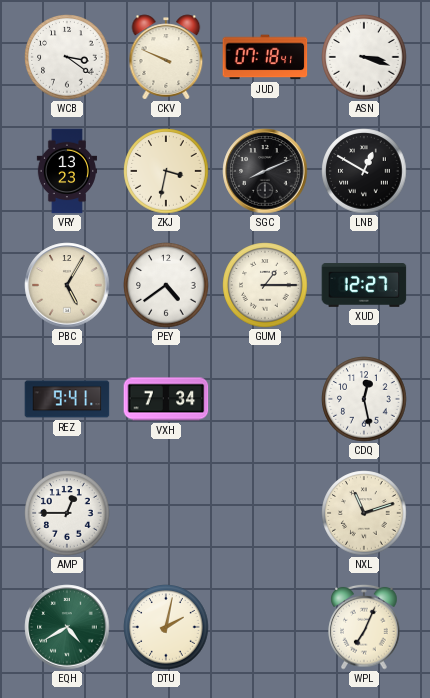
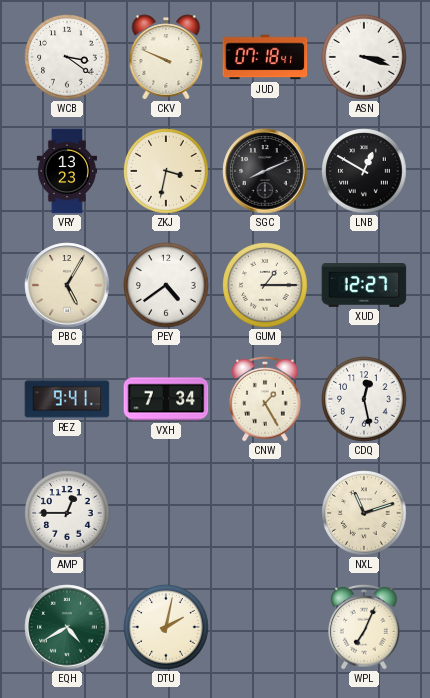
CNW: none -> 1:25
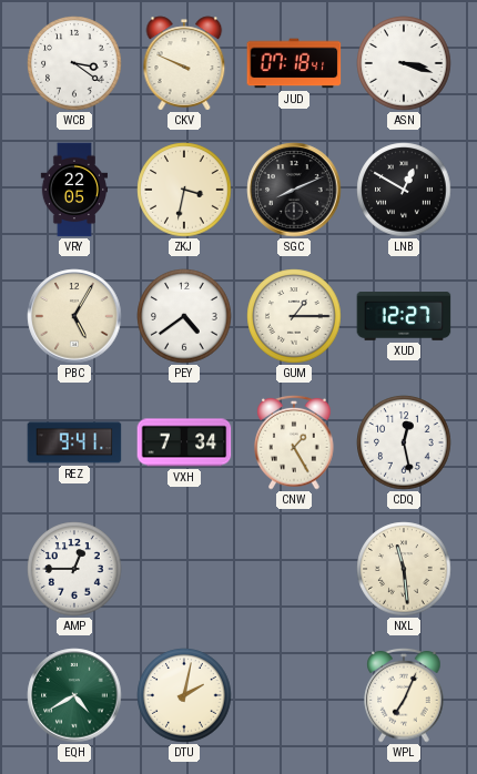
VRY: 13:23 -> 22:05
NXL: 11:12 -> 11:29
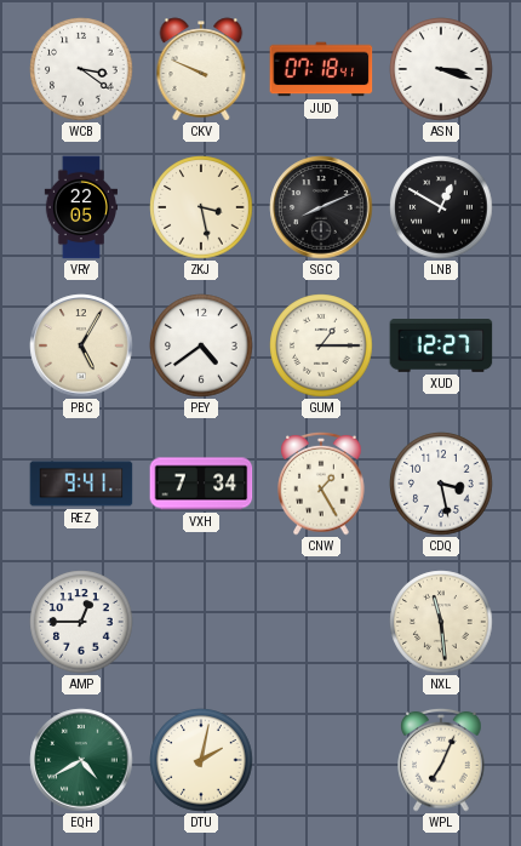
ZKJ: 3:32 -> 3:28
CDQ: 12:28 -> 3:28
